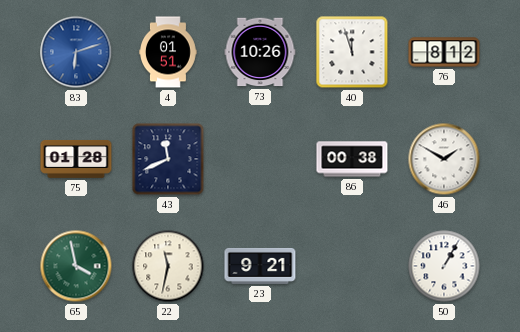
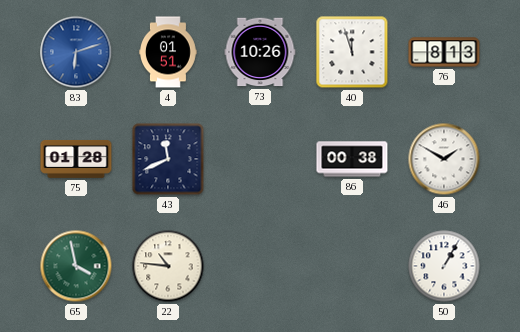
76: 8:12 -> 8:13
22: 11:32 -> 10:46
23: 9:21 -> none
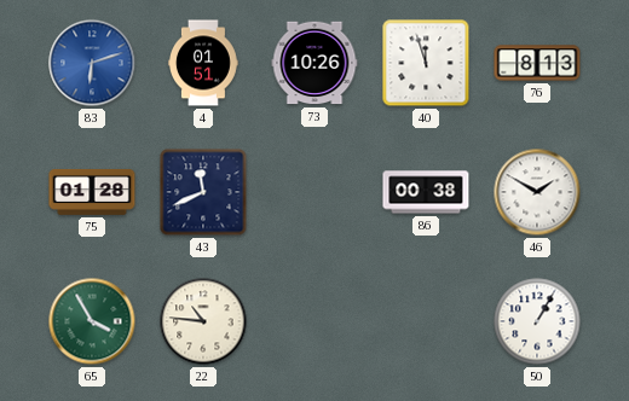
65: 3:58 -> 3:55
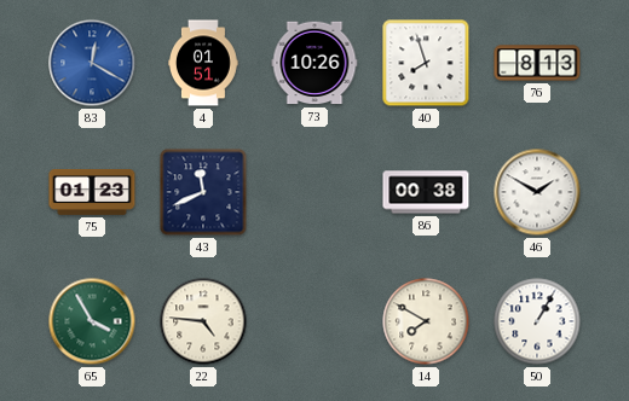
83: 6:12 -> 12:20
40: 11:57 -> 7:57
75: 01:28 -> 01:23
22: 10:46 -> 4:46
14: none -> 7:50
